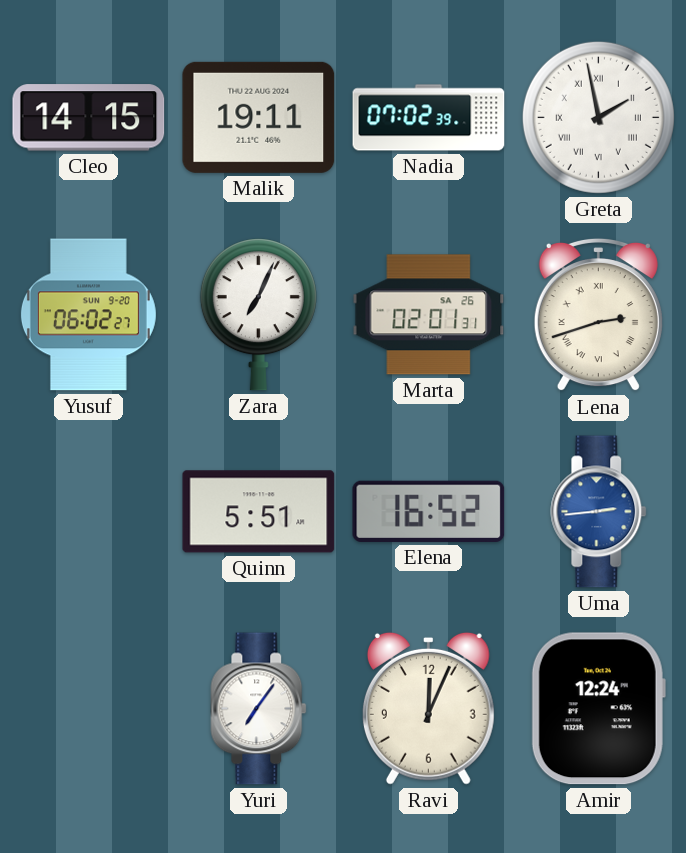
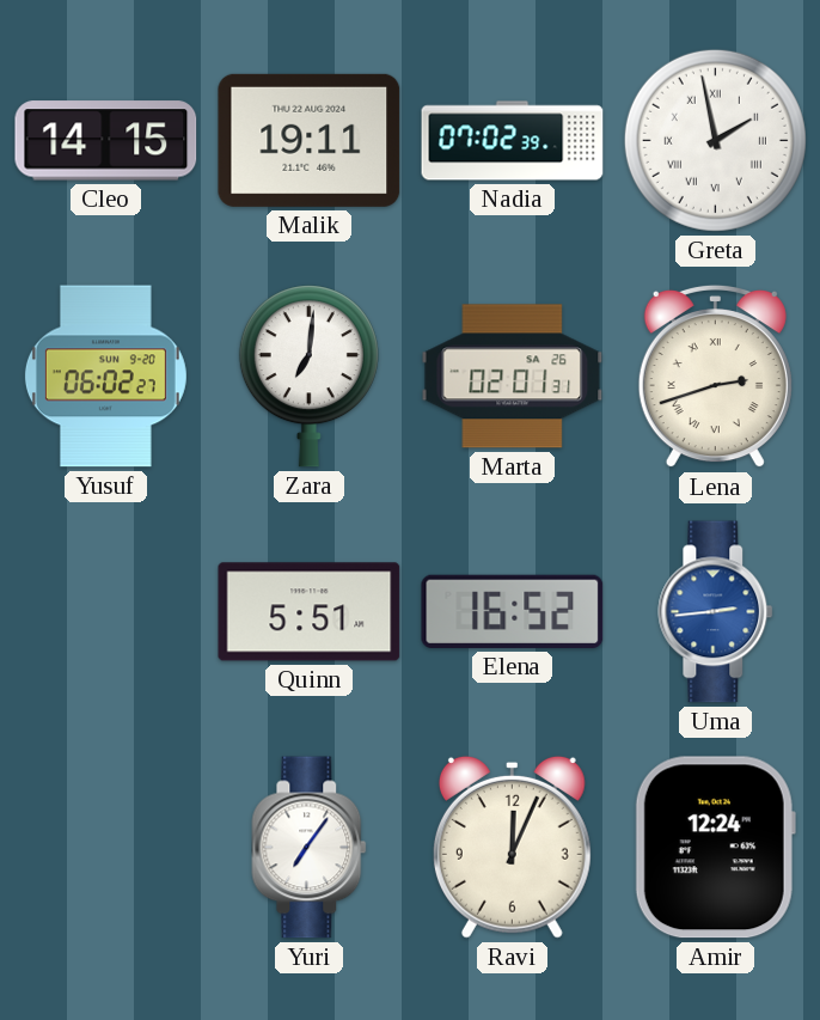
Zara: 7:04 -> 7:01
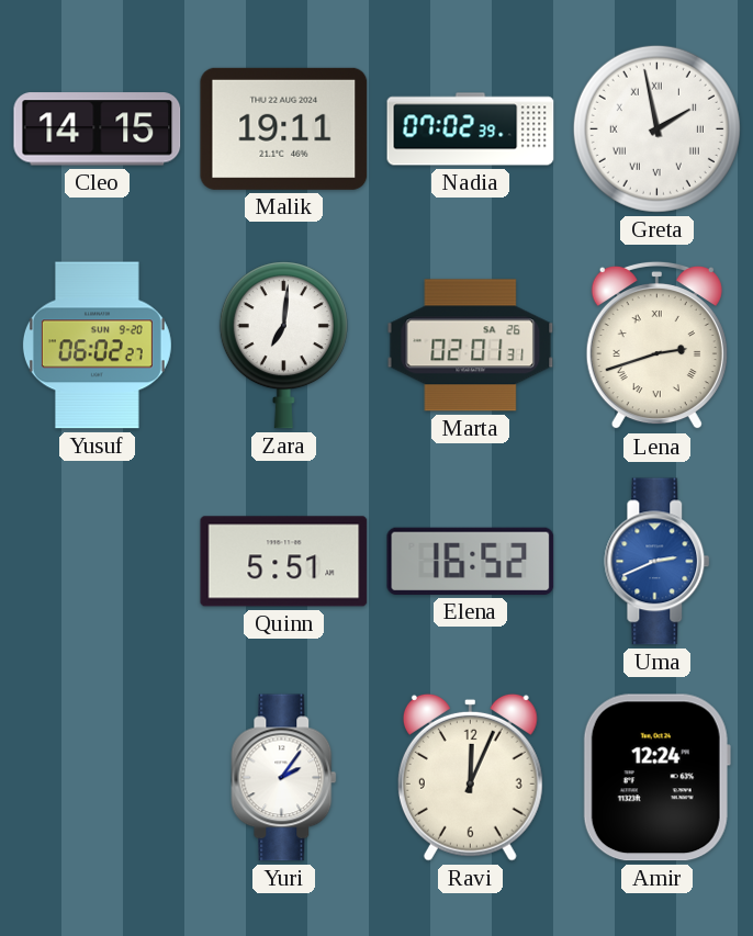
Uma: 2:44 -> 2:41
Yuri: 7:06 -> 2:06
